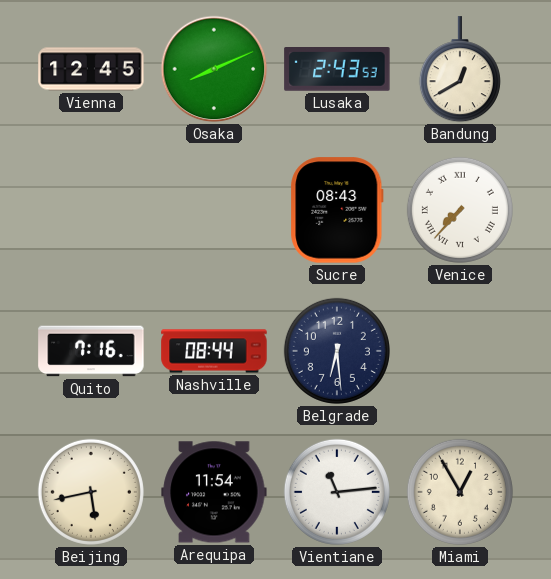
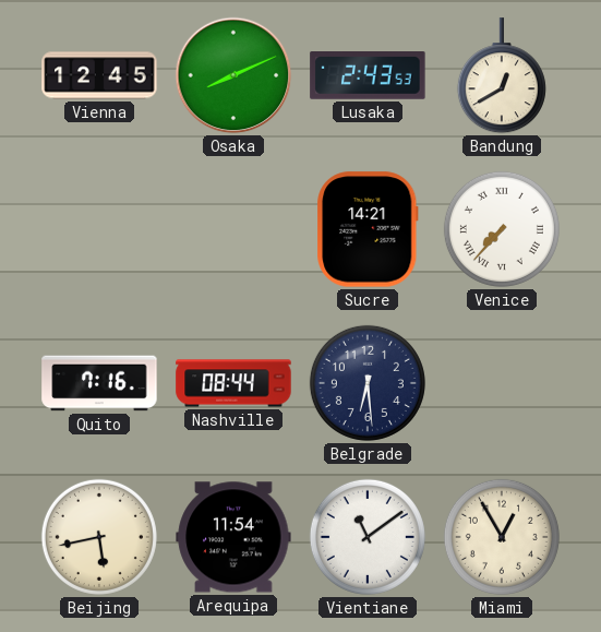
Sucre: 08:43 -> 14:21
Vientiane: 11:14 -> 11:09
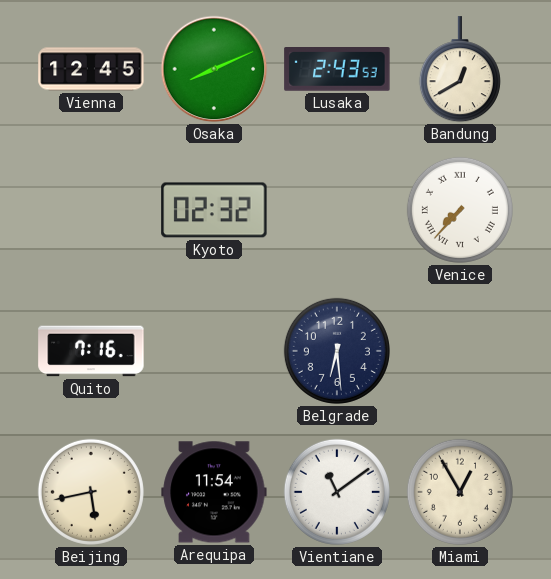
Kyoto: none -> 02:32
Sucre: 14:21 -> none
Nashville: 08:44 -> none
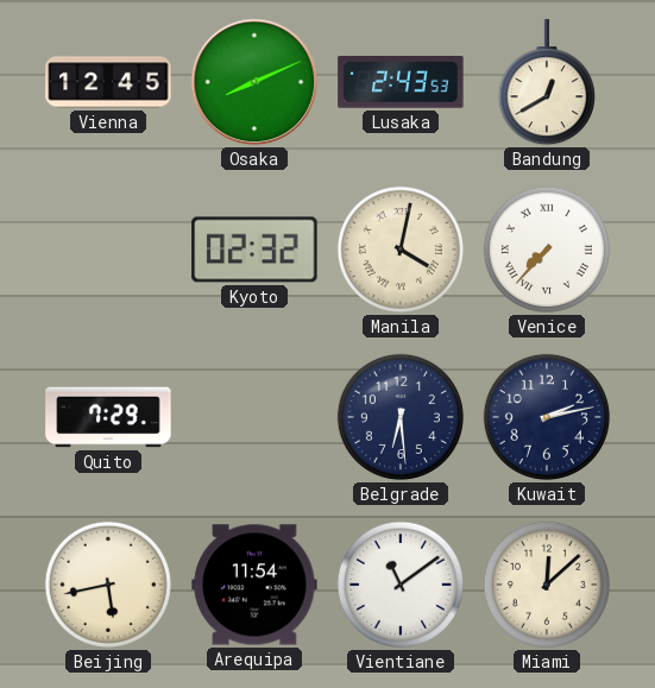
Manila: none -> 4:02
Quito: 7:16 -> 7:29
Kuwait: none -> 2:13
Miami: 12:55 -> 12:08
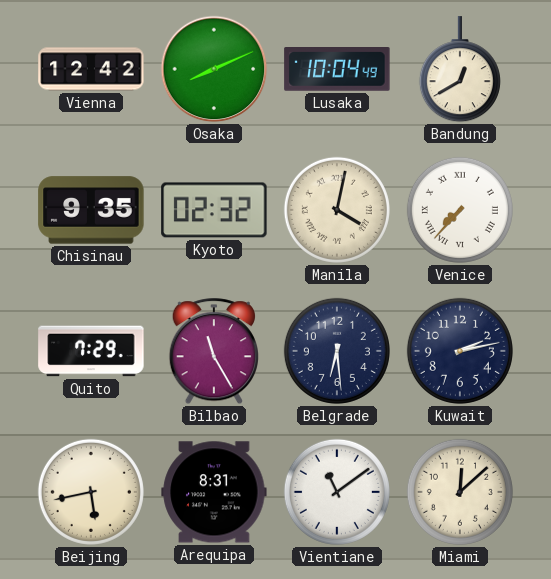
Vienna: 12:45 -> 12:42
Lusaka: 2:43 -> 10:04
Chisinau: none -> 9:35
Bilbao: none -> 11:25
Arequipa: 11:54 -> 8:31
